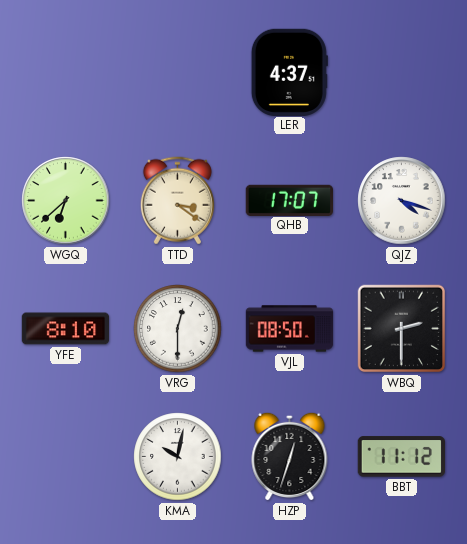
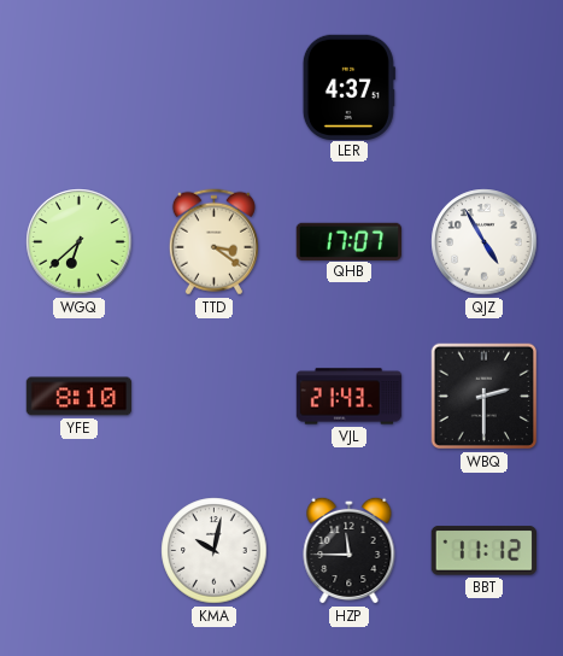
QJZ: 4:18 -> 4:55
VRG: 12:30 -> none
VJL: 08:50 -> 21:43
HZP: 12:33 -> 11:45
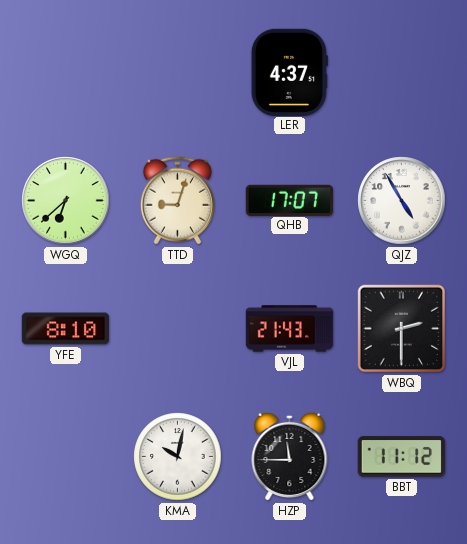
TTD: 3:21 -> 9:03
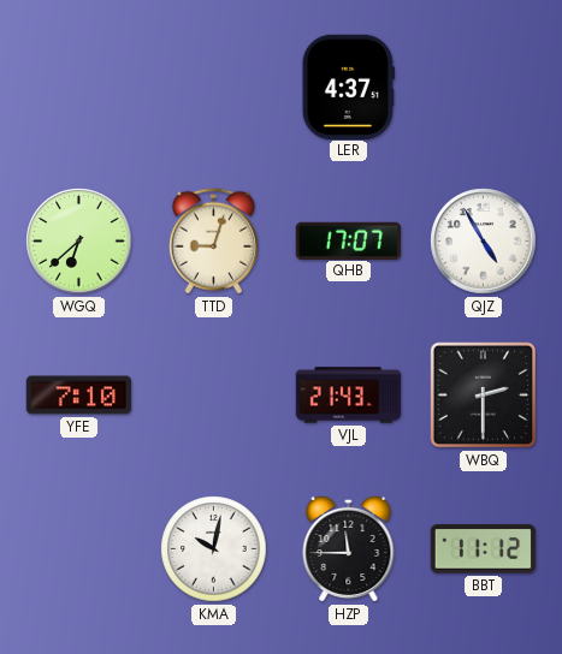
YFE: 8:10 -> 7:10
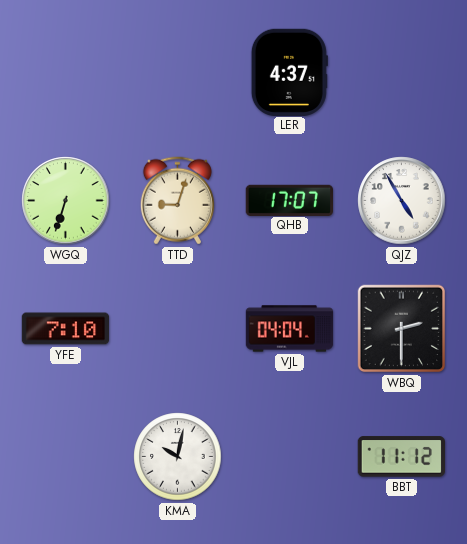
WGQ: 6:38 -> 6:33
VJL: 21:43 -> 04:04
HZP: 11:45 -> none
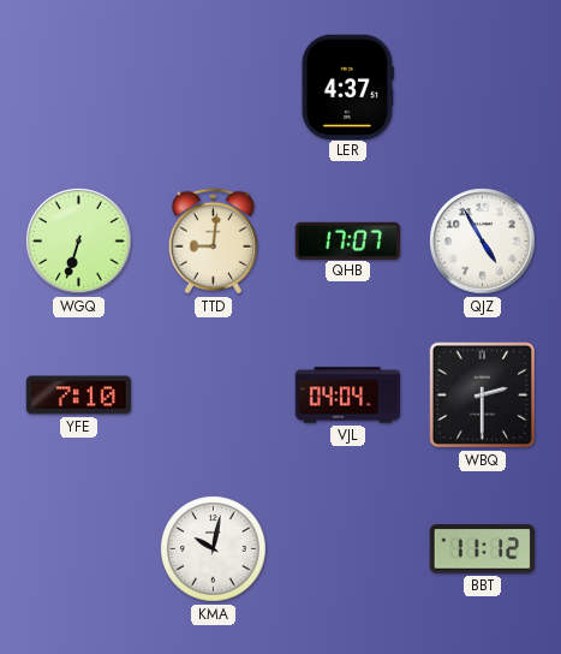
TTD: 9:03 -> 9:01
